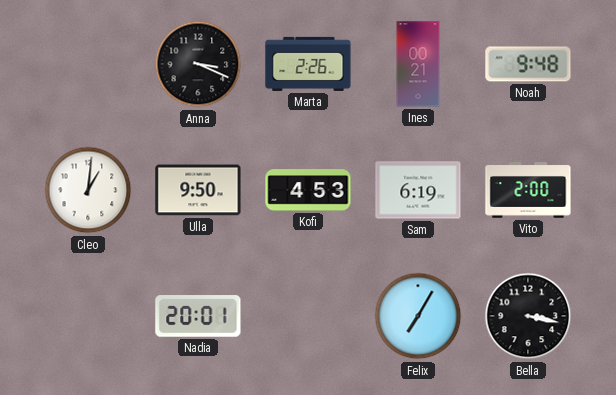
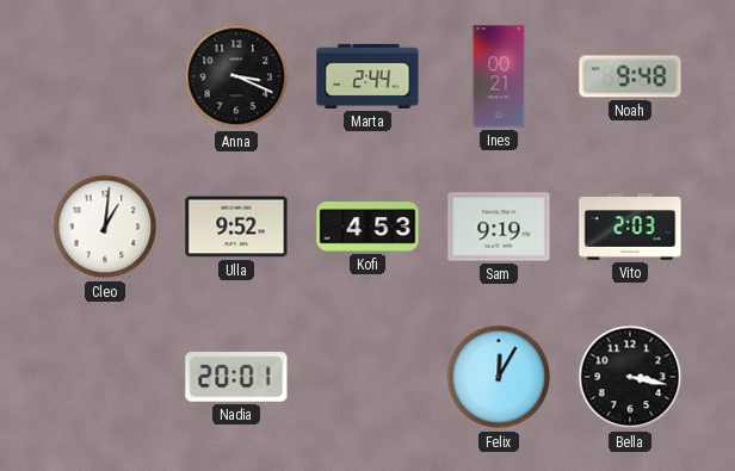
Marta: 2:26 -> 2:44
Ulla: 9:50 -> 9:52
Sam: 6:19 -> 9:19
Vito: 2:00 -> 2:03
Felix: 7:05 -> 12:05
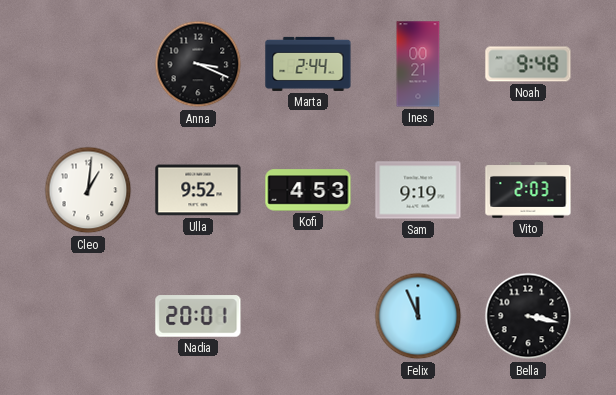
Felix: 12:05 -> 11:56
